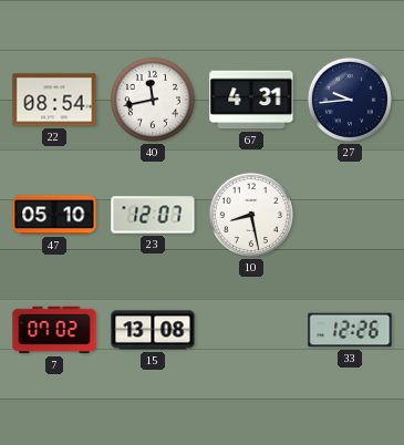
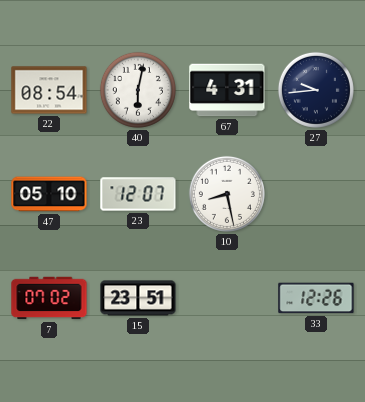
40: 11:43 -> 6:02
15: 13:08 -> 23:51
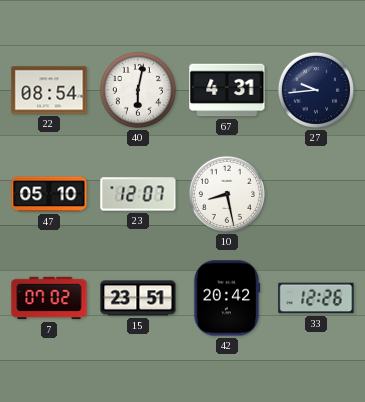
42: none -> 20:42
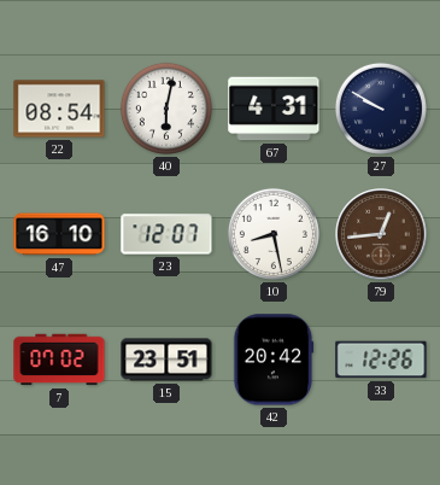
27: 9:44 -> 9:50
47: 05:10 -> 16:10
79: none -> 12:44
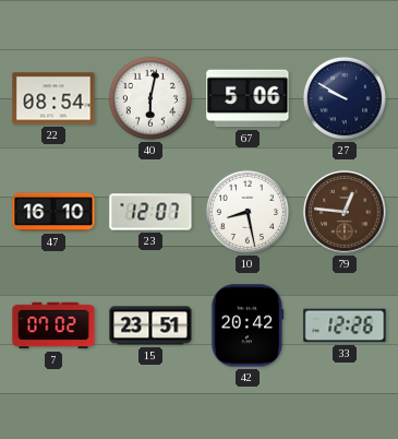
67: 4:31 -> 5:06
79: 12:44 -> 12:46
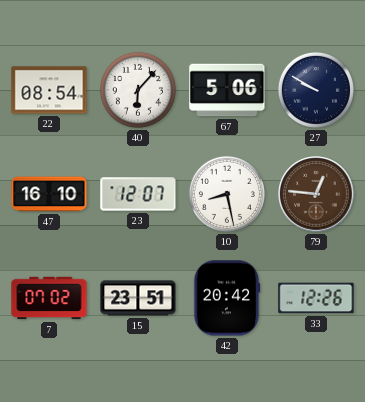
40: 6:02 -> 6:07
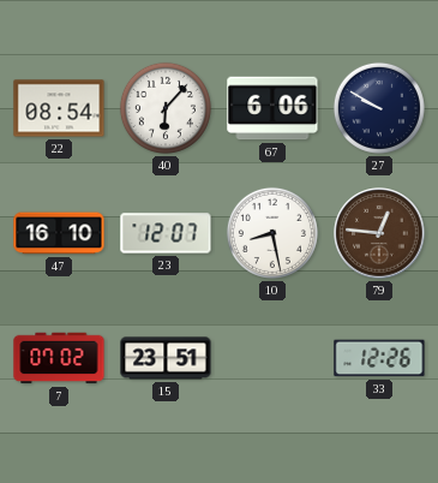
67: 5:06 -> 6:06
42: 20:42 -> none
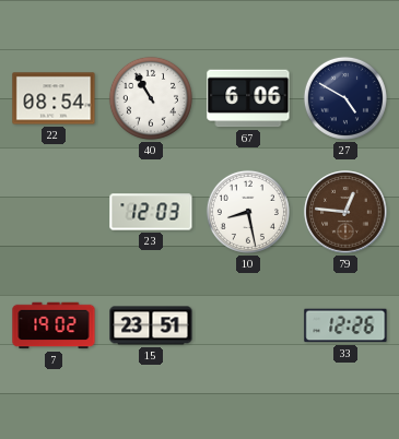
40: 6:07 -> 10:55
27: 9:50 -> 4:50
47: 16:10 -> none
23: 12:07 -> 12:03
7: 07:02 -> 19:02
